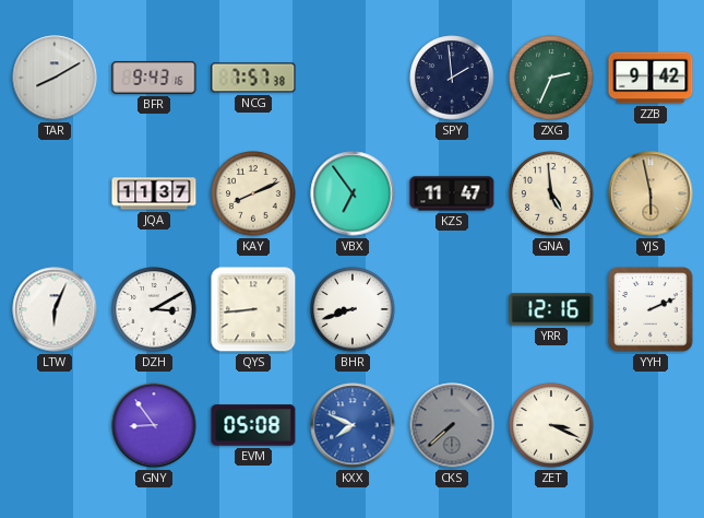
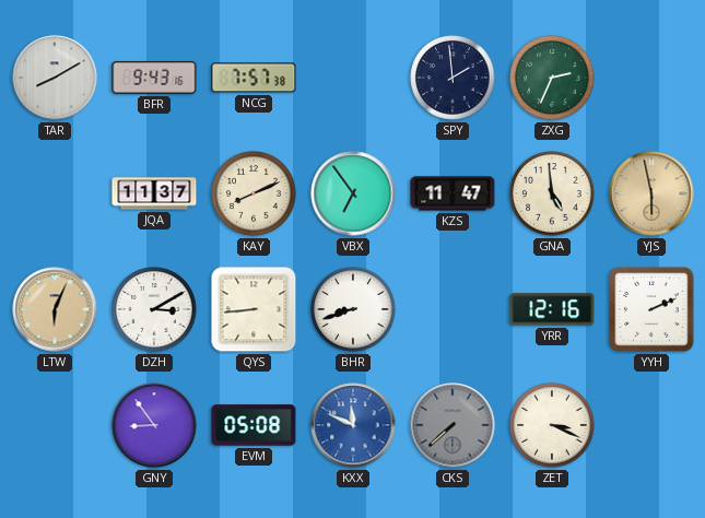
ZZB: 9:42 -> none
LTW dial: white -> champagne
KXX: 7:49 -> 11:49
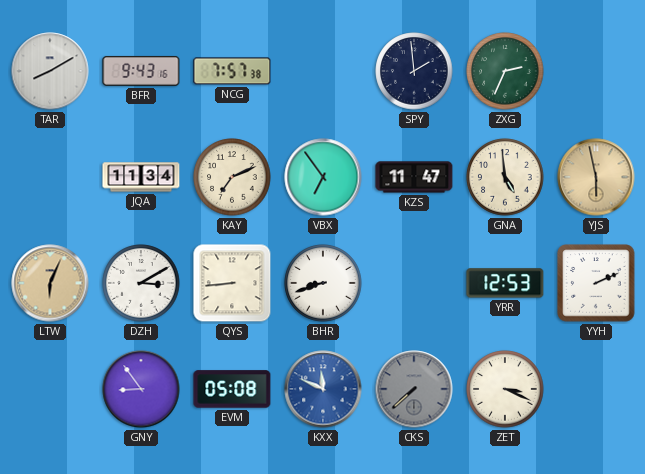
JQA: 11:37 -> 11:34
KAY: 8:11 -> 7:11
YRR: 12:16 -> 12:53
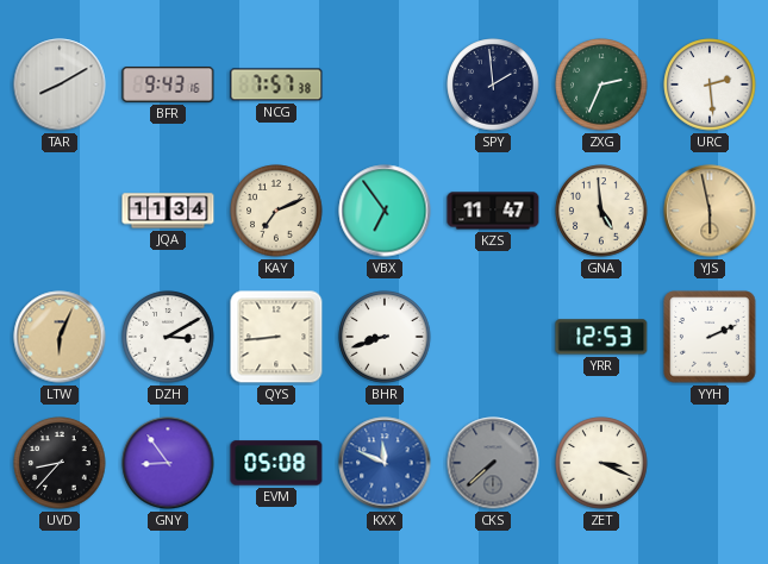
URC: none -> 2:29
UVD: none -> 8:37
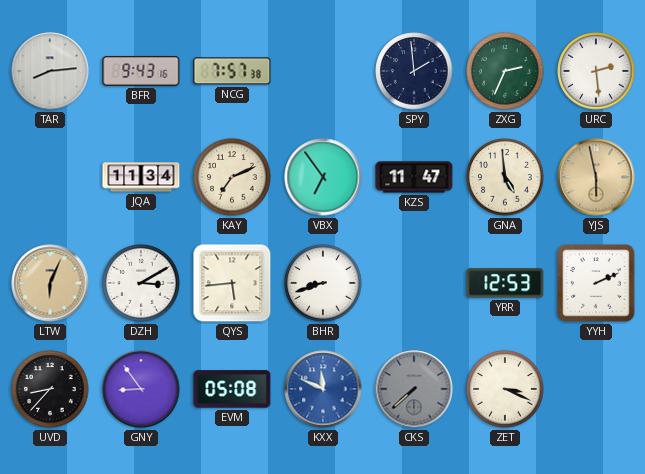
TAR: 8:10 -> 8:14
QYS: 8:44 -> 5:44
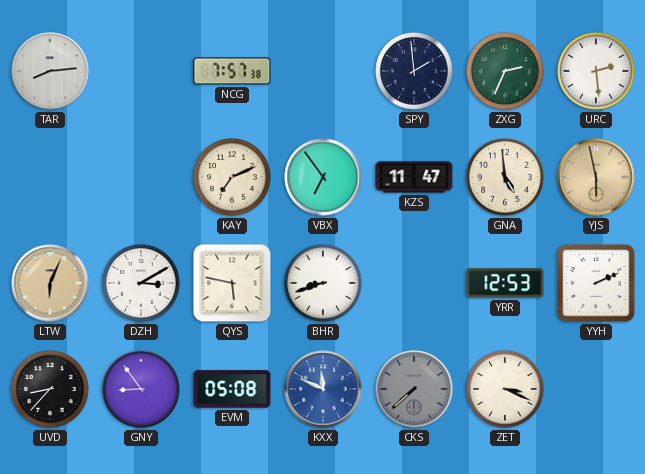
BFR: 9:43 -> none
JQA: 11:34 -> none
QYS: 5:44 -> 5:47
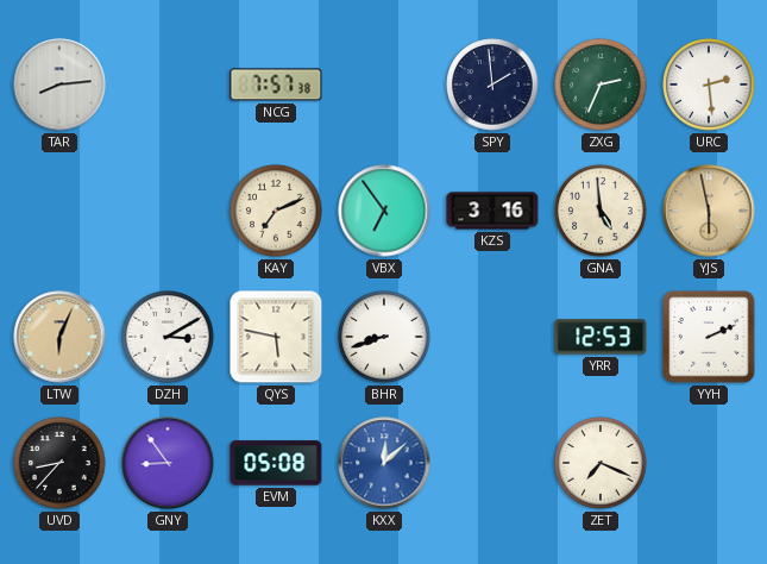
KZS: 11:47 -> 3:16
KXX: 11:49 -> 12:08
CKS: 7:38 -> none
ZET: 3:19 -> 7:19
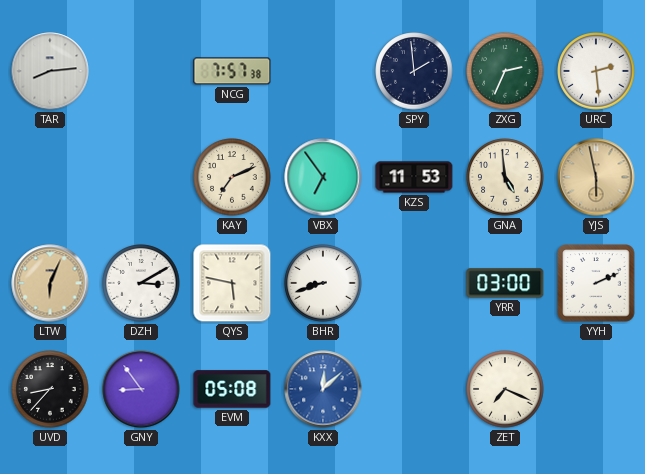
KZS: 3:16 -> 11:53
YRR: 12:53 -> 03:00
